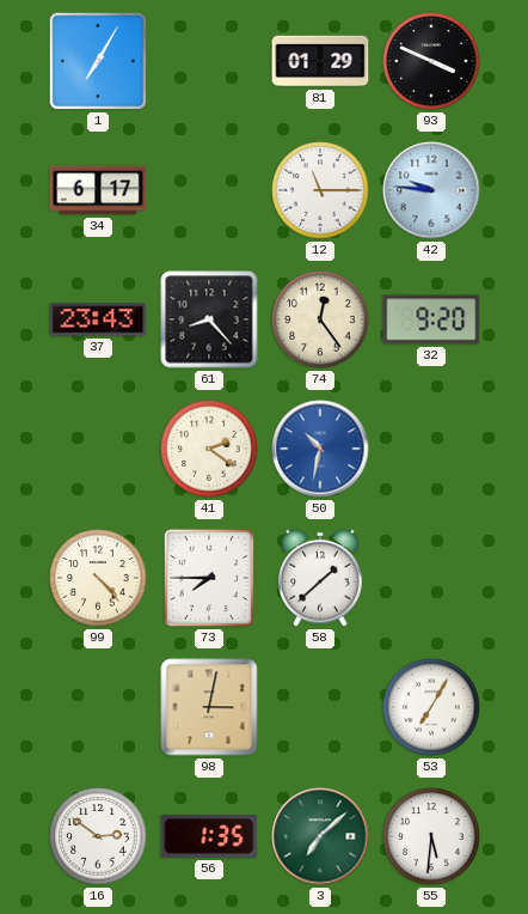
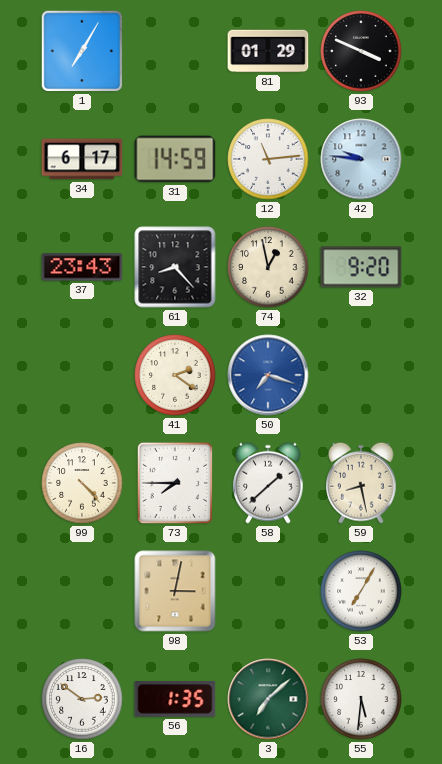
31: none -> 14:59
12: 11:15 -> 11:14
74: 12:24 -> 12:58
50: 10:32 -> 7:18
59: none -> 8:28
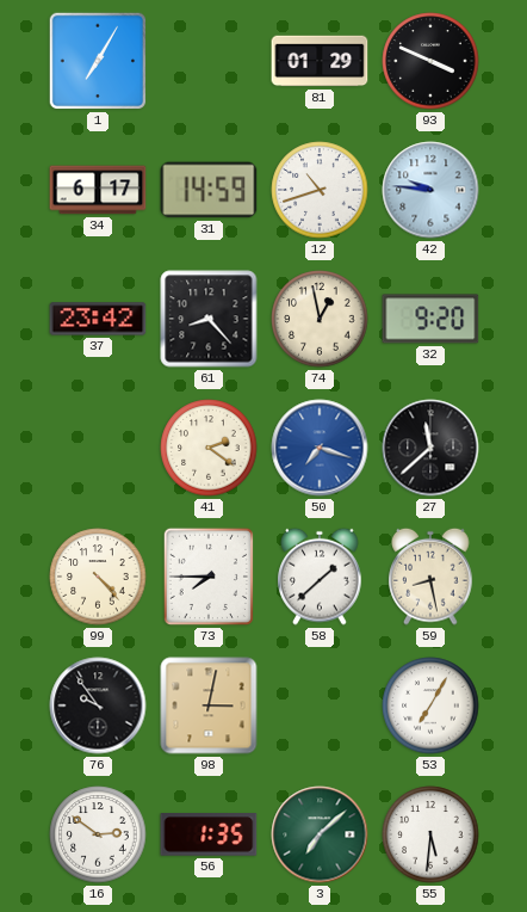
12: 11:14 -> 10:42
37: 23:43 -> 23:42
27: none -> 11:38
76: none -> 9:54
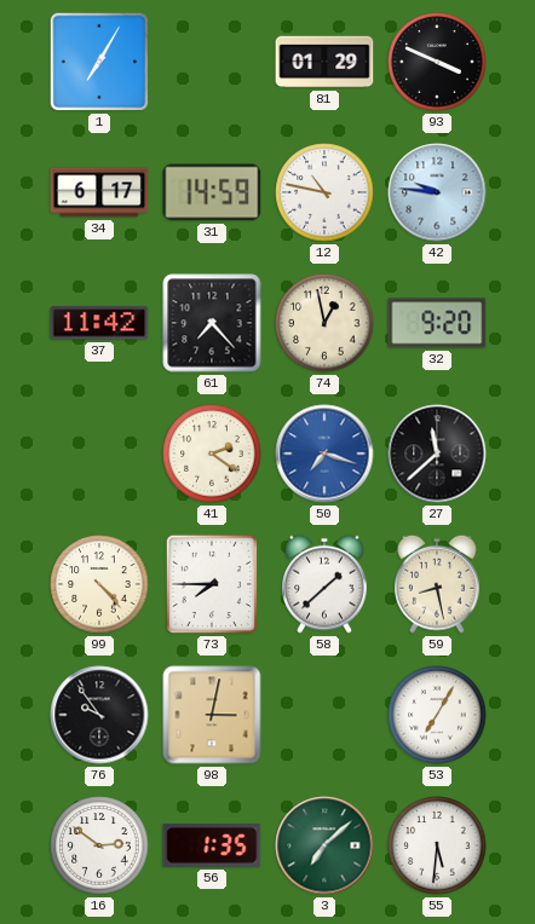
12: 10:42 -> 10:47
37: 23:42 -> 11:42
61: 8:23 -> 7:23
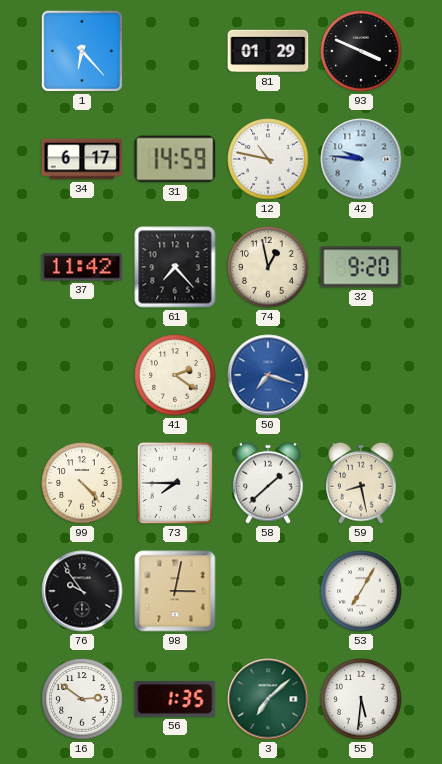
1: 7:05 -> 6:23
27: 11:38 -> none
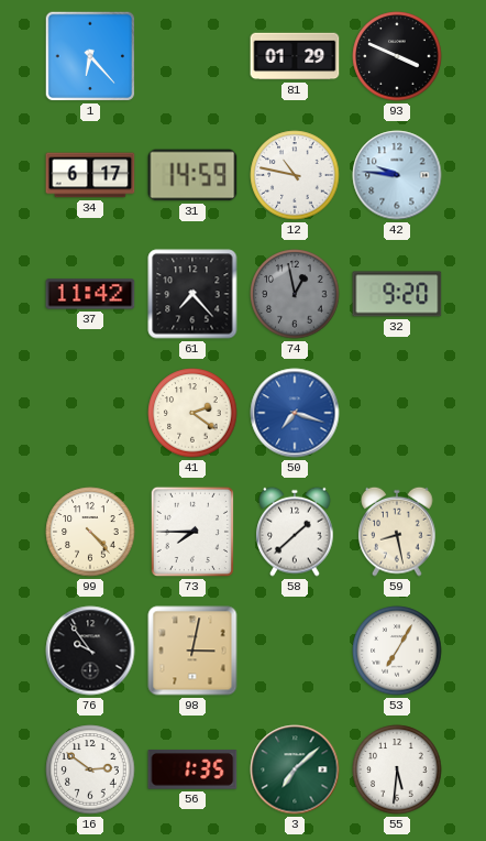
74 dial: cream -> grey
